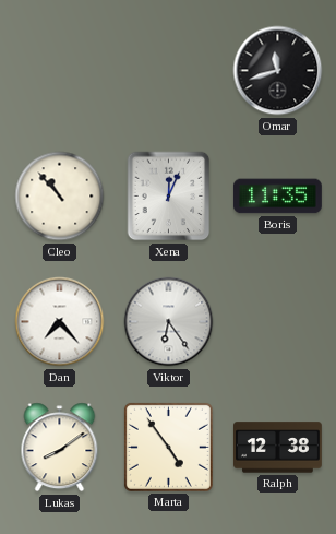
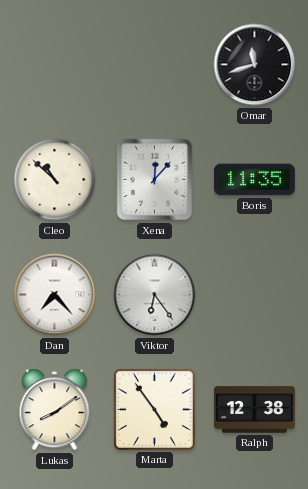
Cleo: 10:53 -> 10:52
Xena: 12:04 -> 12:07
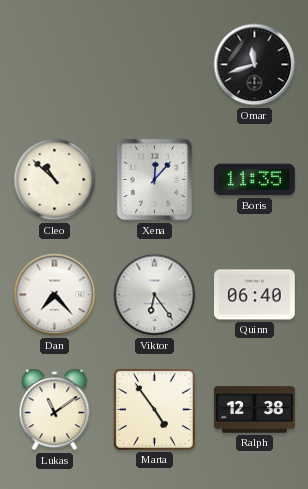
Quinn: none -> 06:40
Lukas: 8:09 -> 11:09
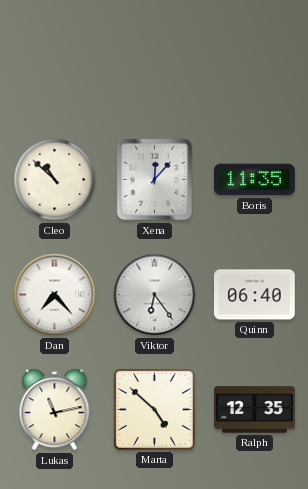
Omar: 11:42 -> none
Lukas: 11:09 -> 11:13
Marta: 4:54 -> 4:52
Ralph: 12:38 -> 12:35
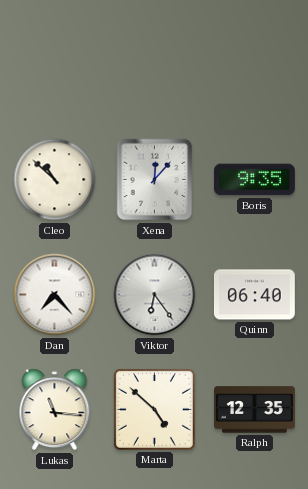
Boris: 11:35 -> 9:35
Lukas: 11:13 -> 11:16
